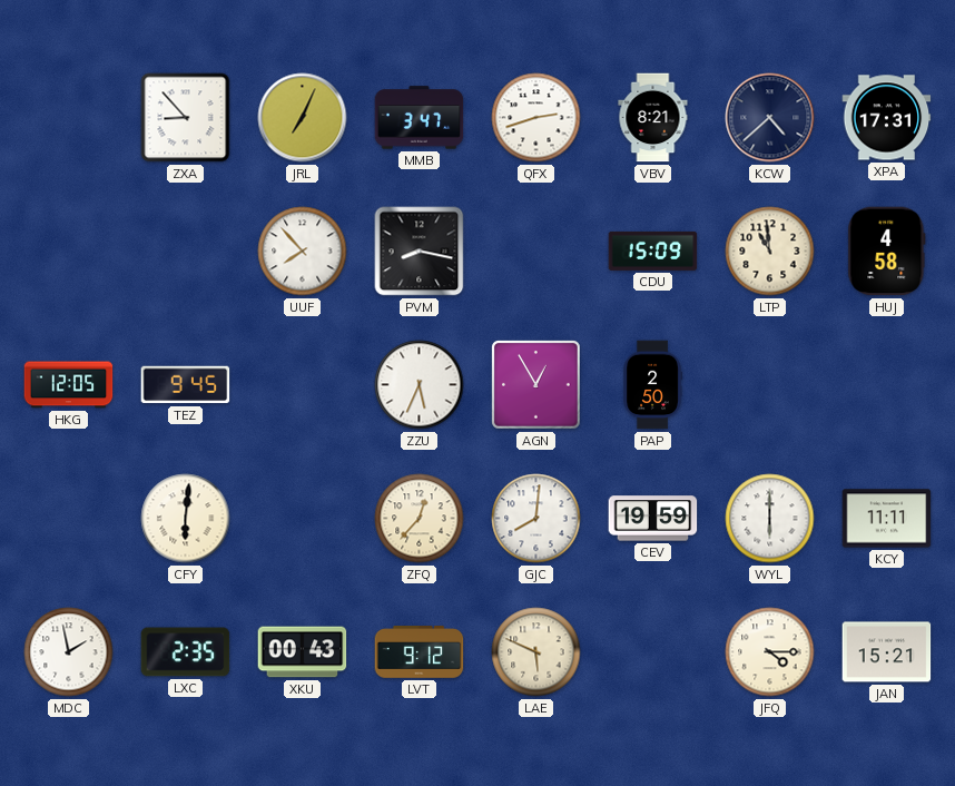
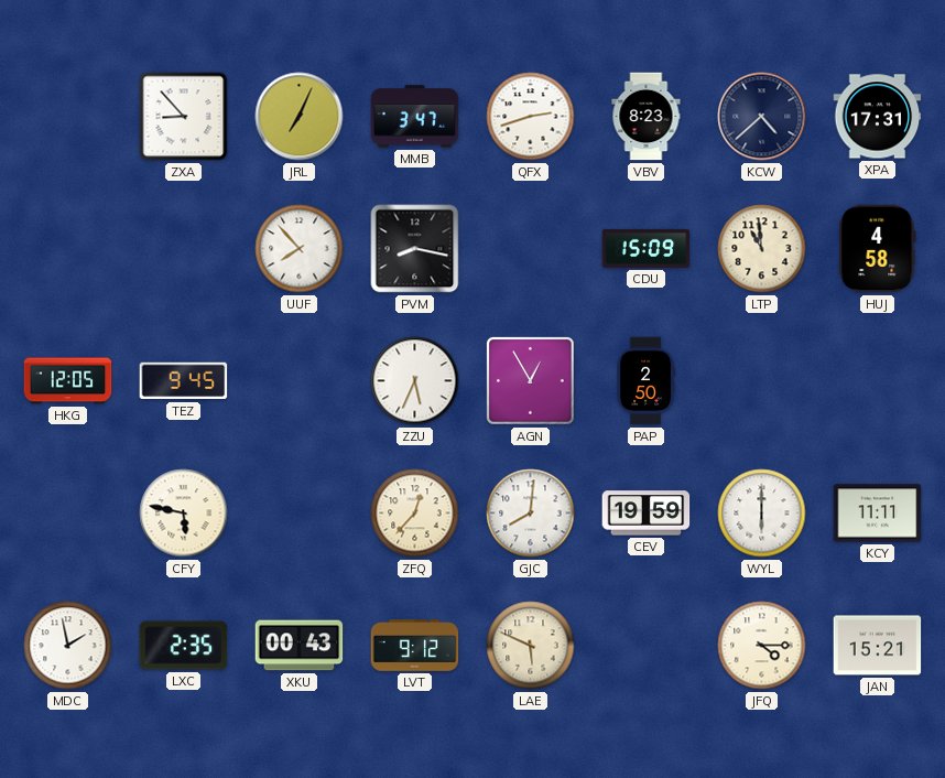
VBV: 8:21 -> 8:23
CFY: 6:01 -> 5:47
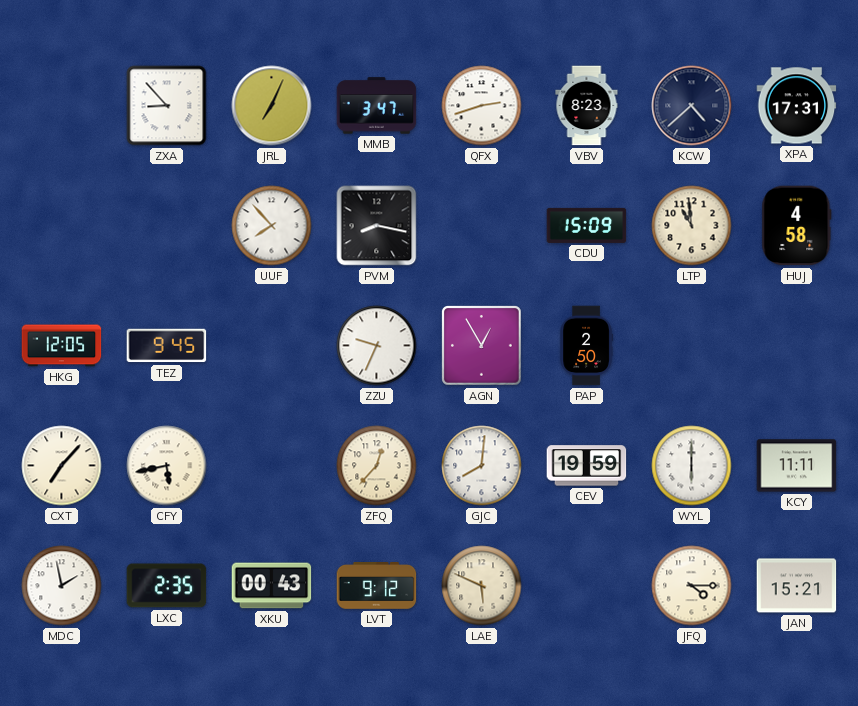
ZZU: 5:34 -> 9:34
CXT: none -> 7:07
CFY: 5:47 -> 5:43
